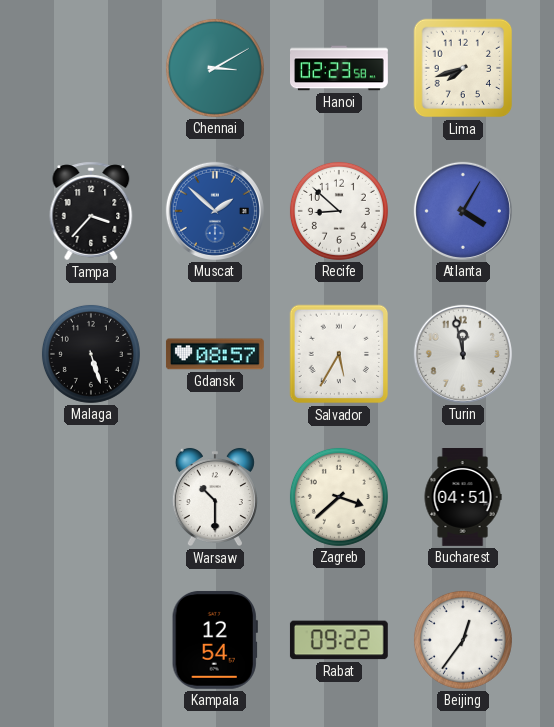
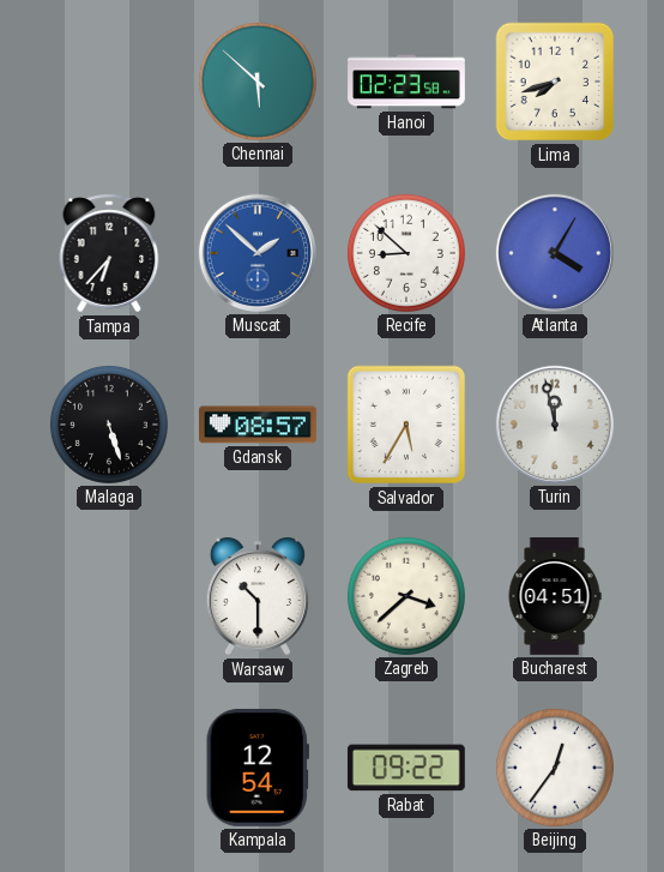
Chennai: 3:10 -> 5:52
Tampa: 3:37 -> 6:37
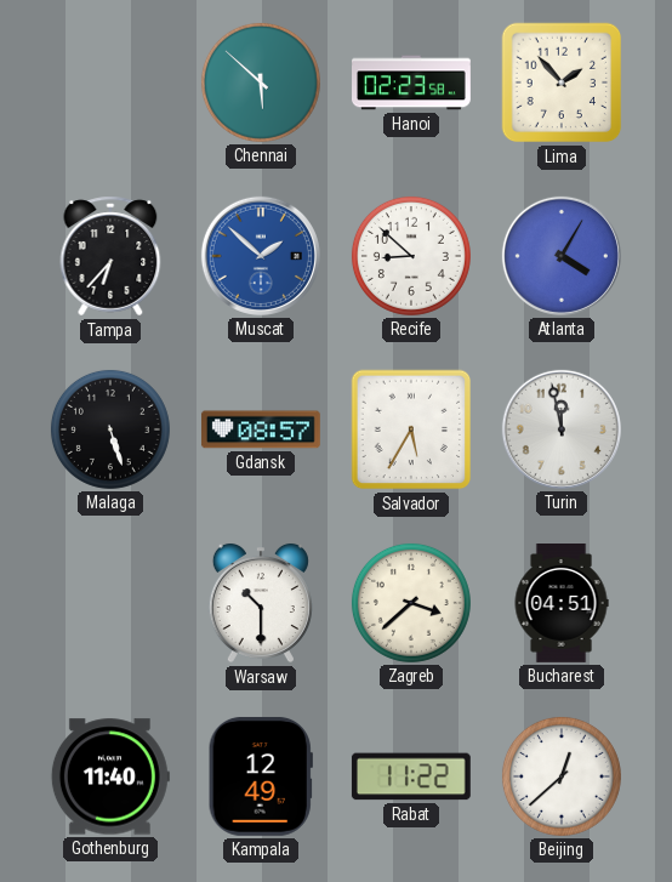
Lima: 7:42 -> 1:53
Gothenburg: none -> 11:40
Kampala: 12:54 -> 12:49
Rabat: 09:22 -> 11:22
Beijing: 12:36 -> 12:38
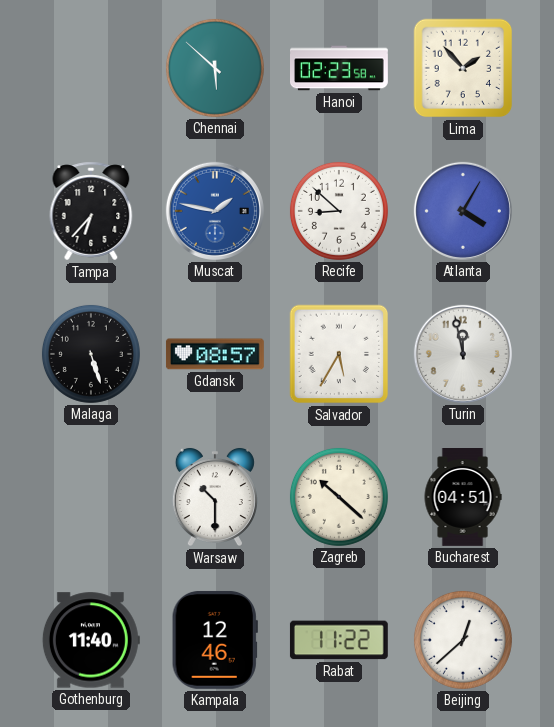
Muscat: 1:52 -> 1:47
Zagreb: 3:38 -> 10:22
Kampala: 12:49 -> 12:46
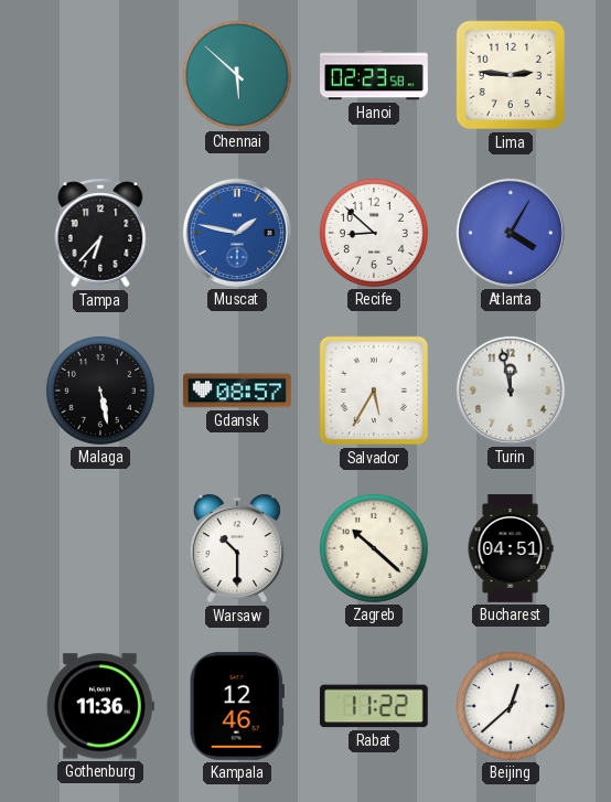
Lima: 1:53 -> 2:46
Malaga: 5:27 -> 5:28
Gothenburg: 11:40 -> 11:36
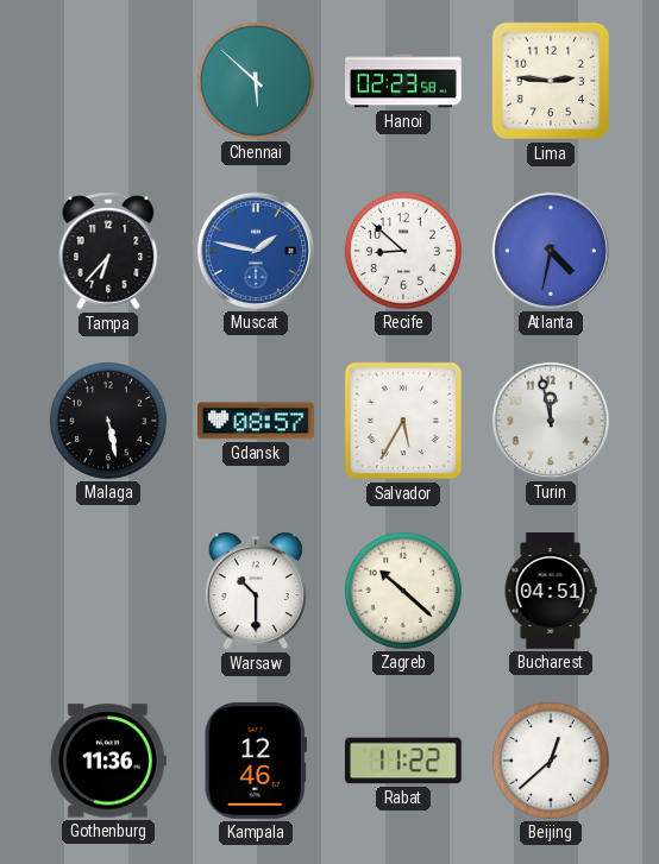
Atlanta: 4:05 -> 4:32
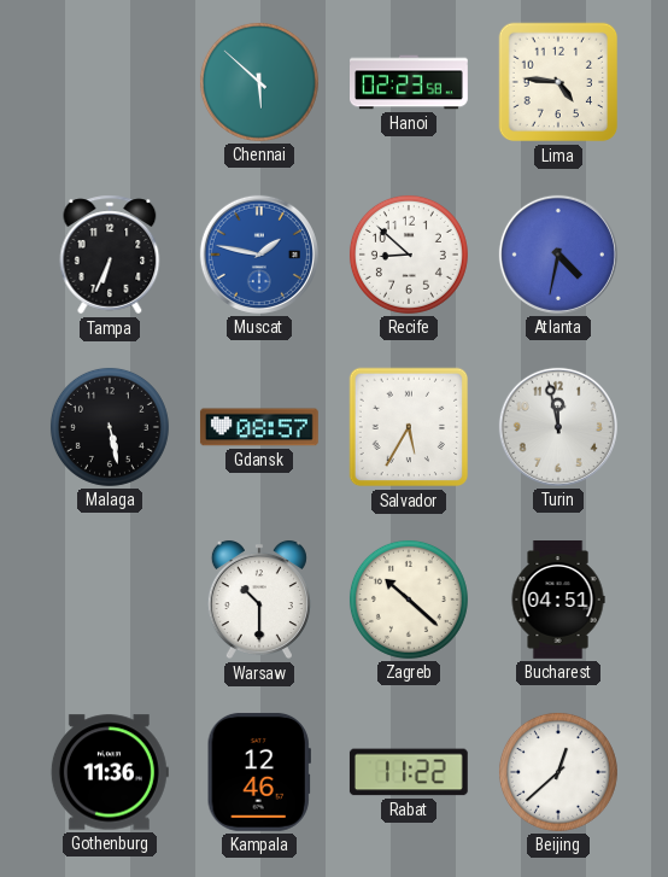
Lima: 2:46 -> 4:46
Tampa: 6:37 -> 6:34
